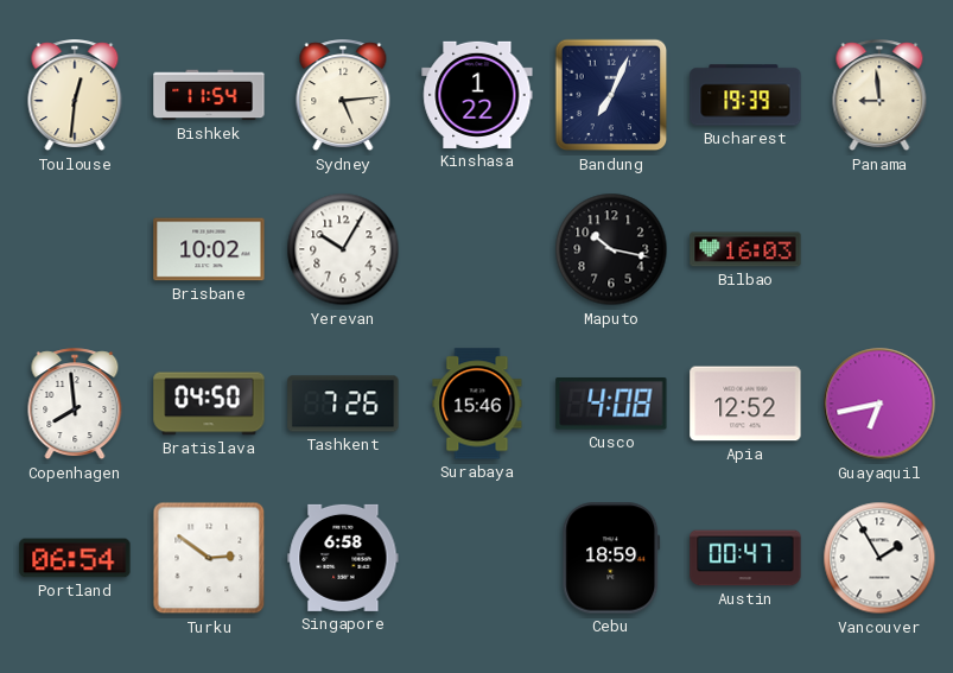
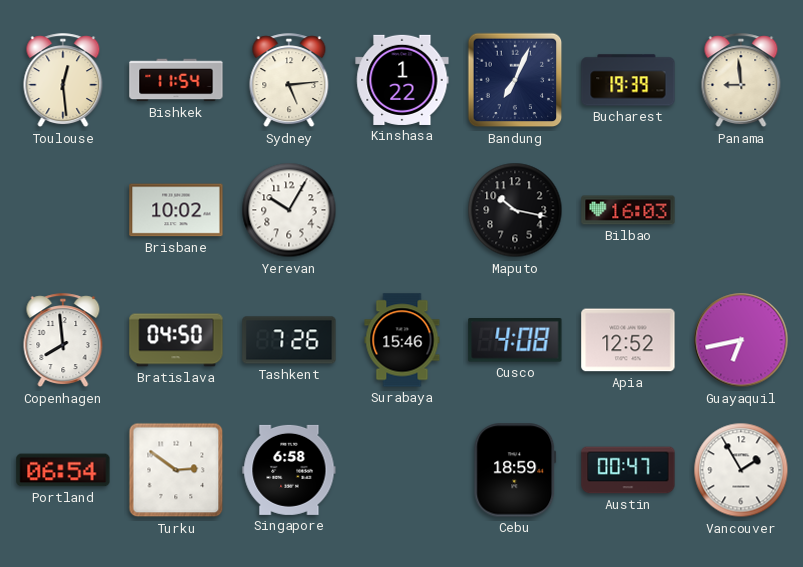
Toulouse: 12:31 -> 12:29
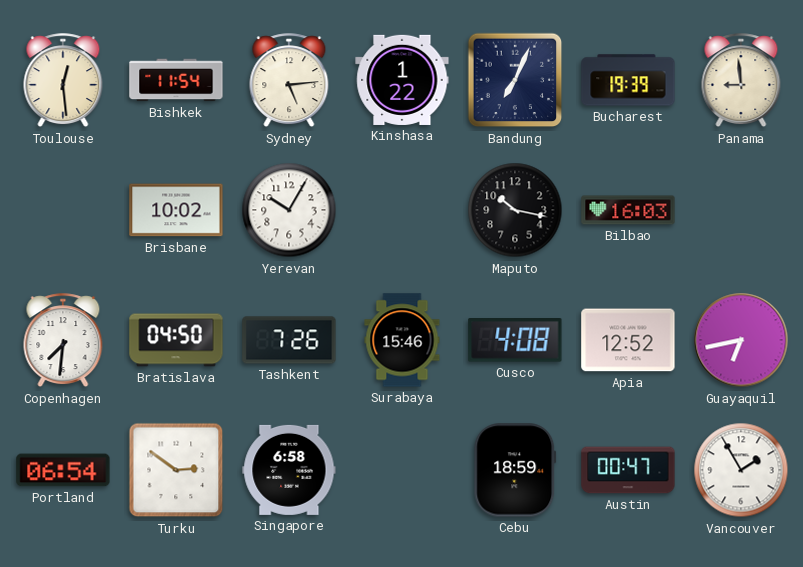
Copenhagen: 7:59 -> 7:31
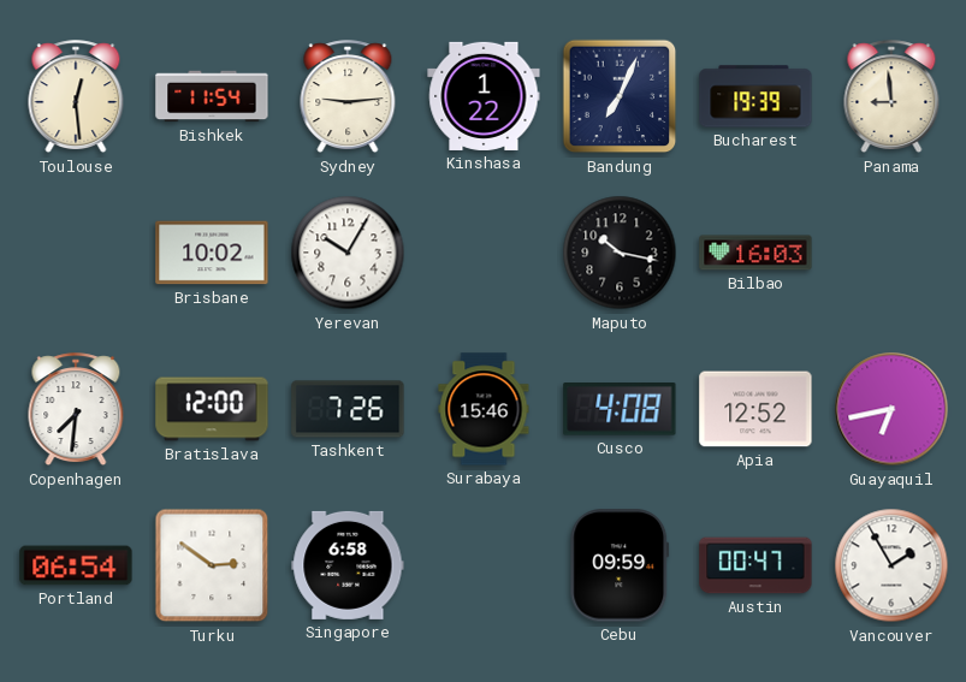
Sydney: 5:14 -> 9:14
Bratislava: 04:50 -> 12:00
Cebu: 18:59 -> 09:59
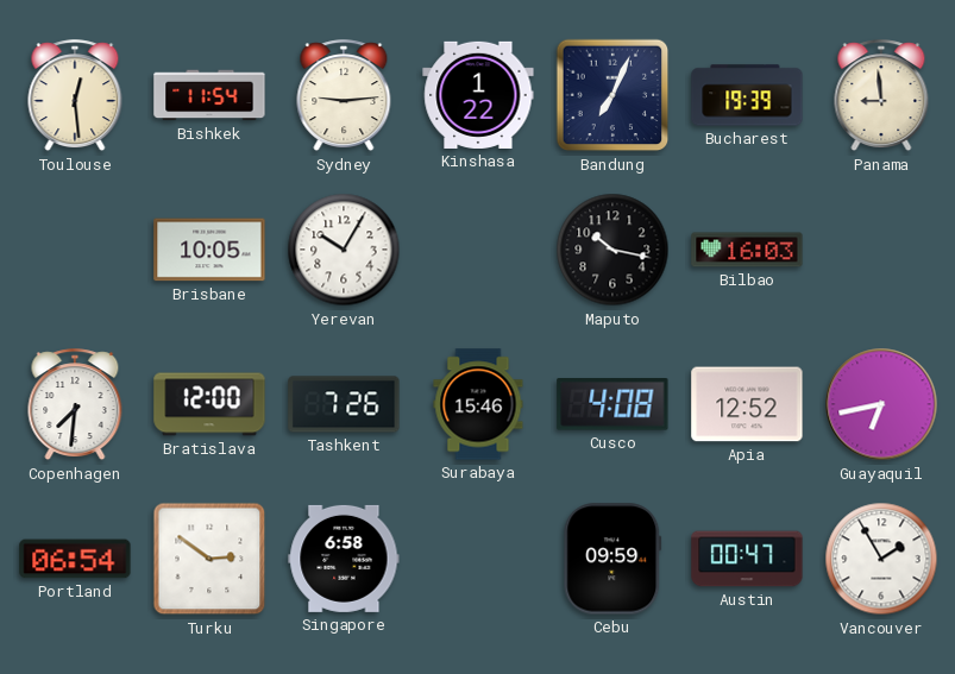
Brisbane: 10:02 -> 10:05
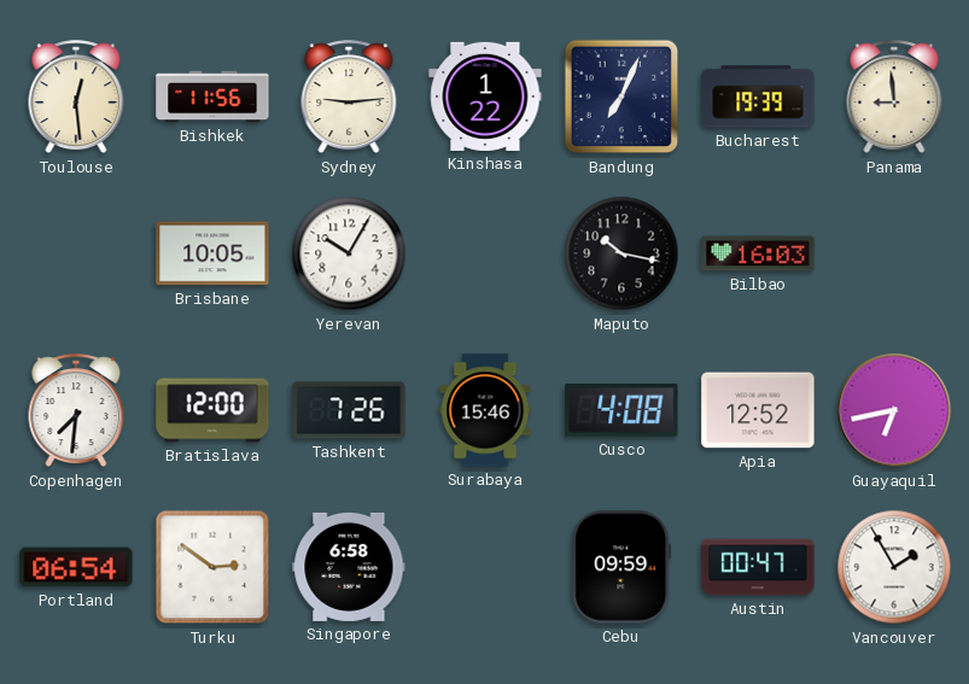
Bishkek: 11:54 -> 11:56
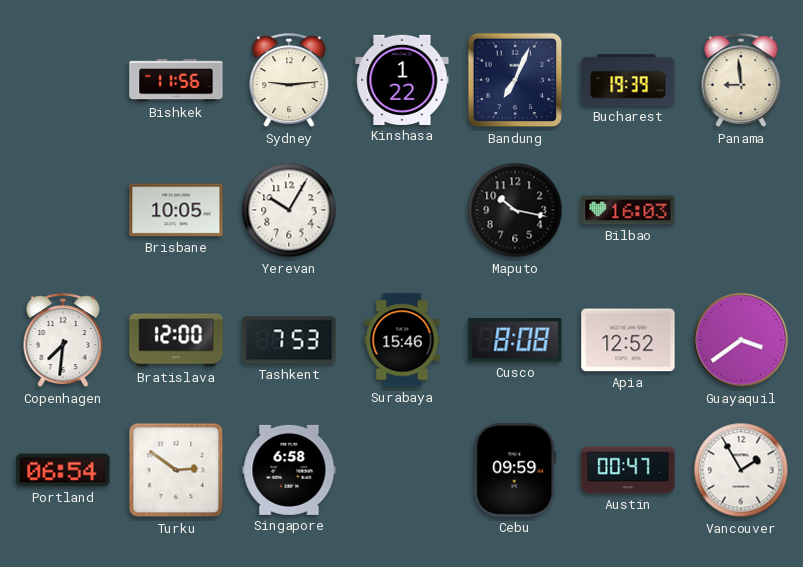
Toulouse: 12:29 -> none
Tashkent: 7:26 -> 7:53
Cusco: 4:08 -> 8:08
Guayaquil: 6:43 -> 3:39
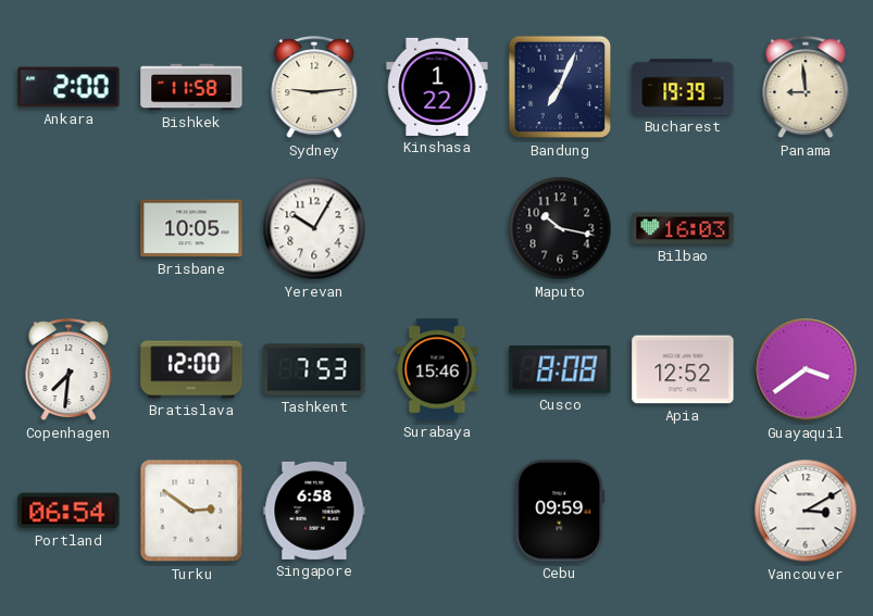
Ankara: none -> 2:00
Bishkek: 11:56 -> 11:58
Austin: 00:47 -> none
Vancouver: 1:55 -> 3:10
